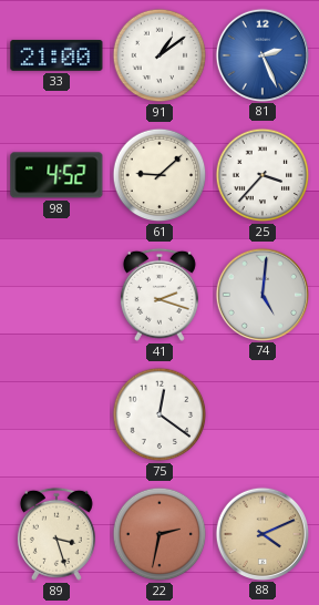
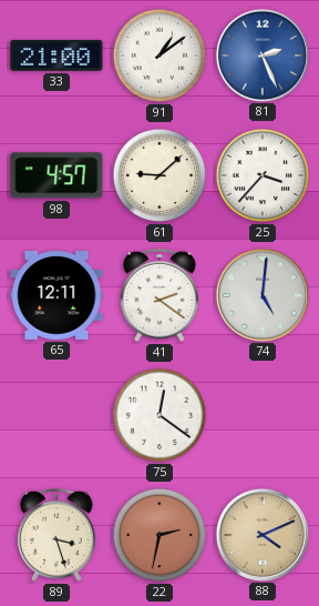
98: 4:52 -> 4:57
65: none -> 12:11
41: 2:18 -> 2:21
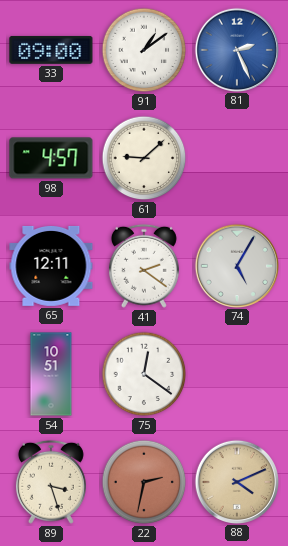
33: 21:00 -> 09:00
25: 3:37 -> none
74: 5:01 -> 5:05
54: none -> 10:51
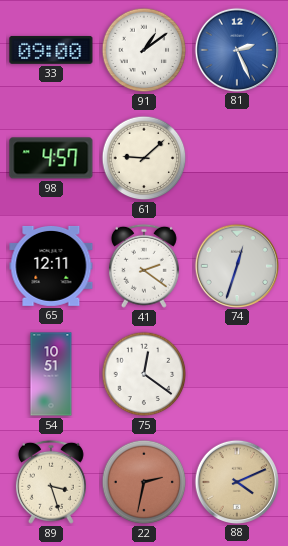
74: 5:05 -> 12:33
